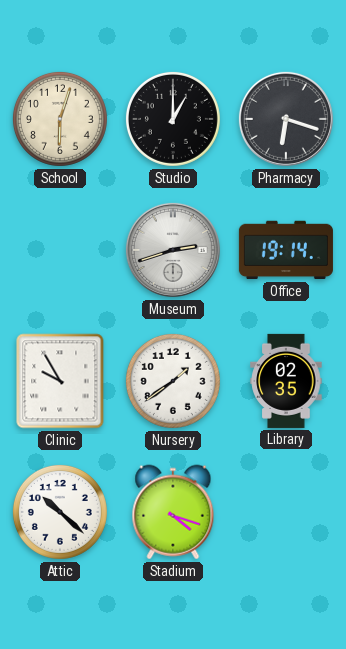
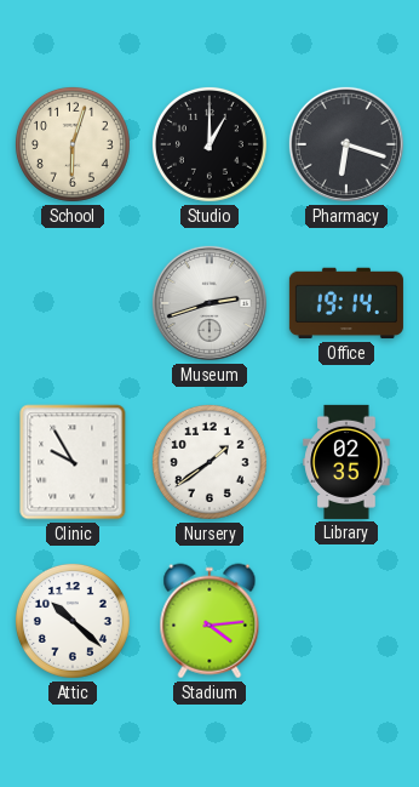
Stadium: 4:18 -> 4:14
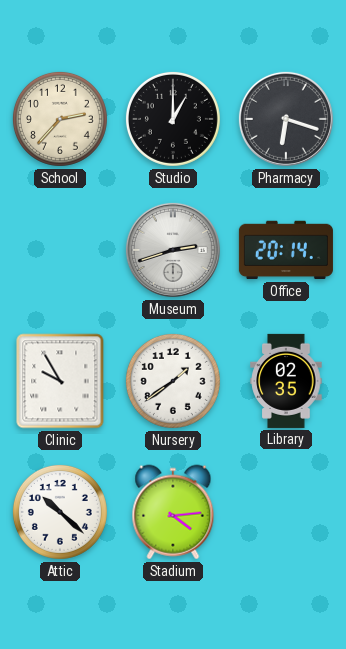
School: 6:03 -> 2:37
Office: 19:14 -> 20:14
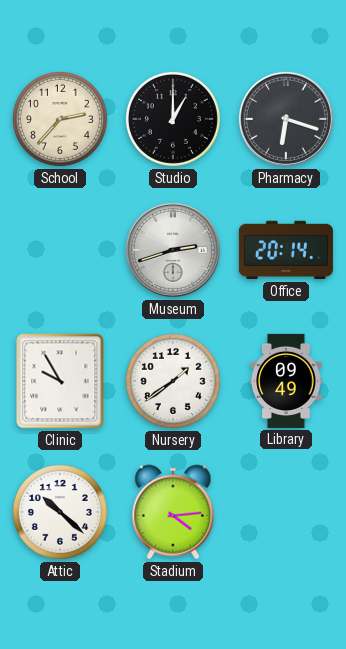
Library: 02:35 -> 09:49
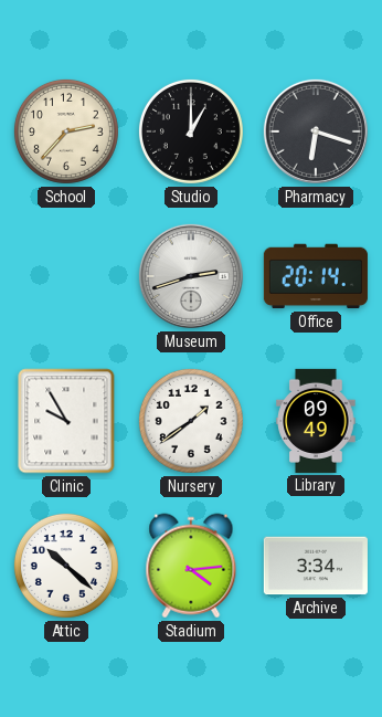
Archive: none -> 3:34
